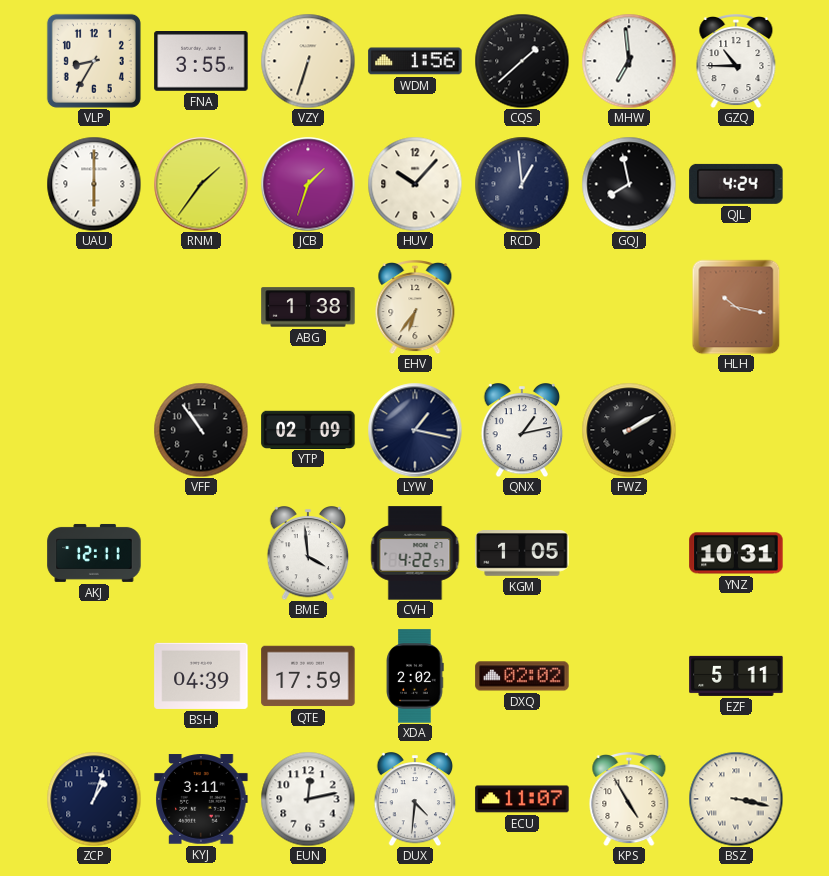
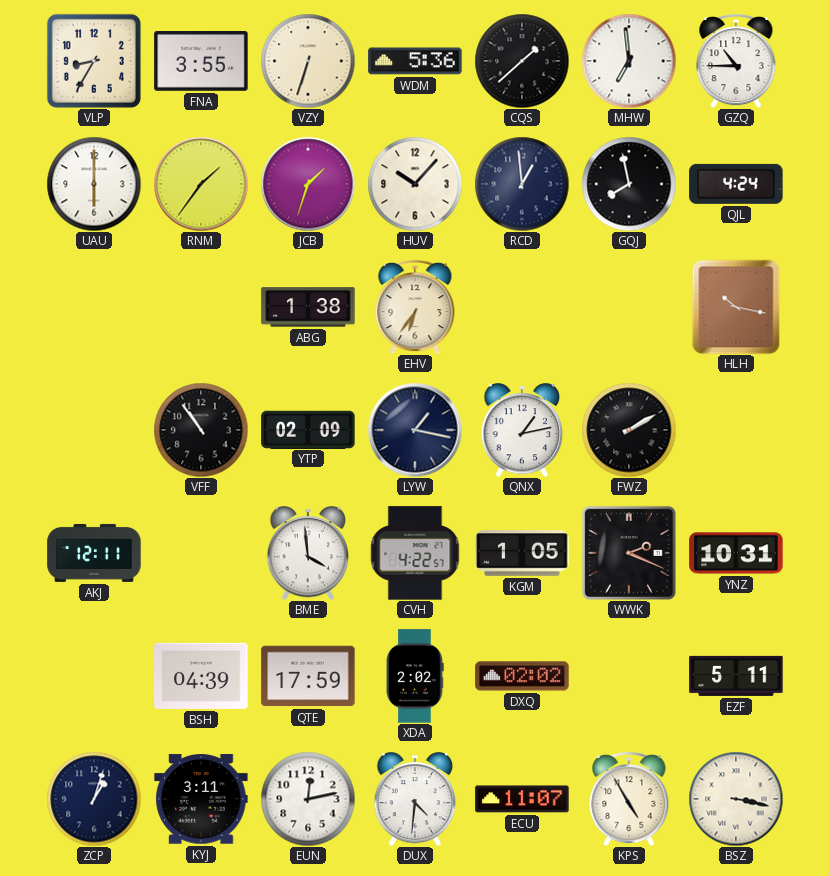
WDM: 1:56 -> 5:36
WWK: none -> 2:19
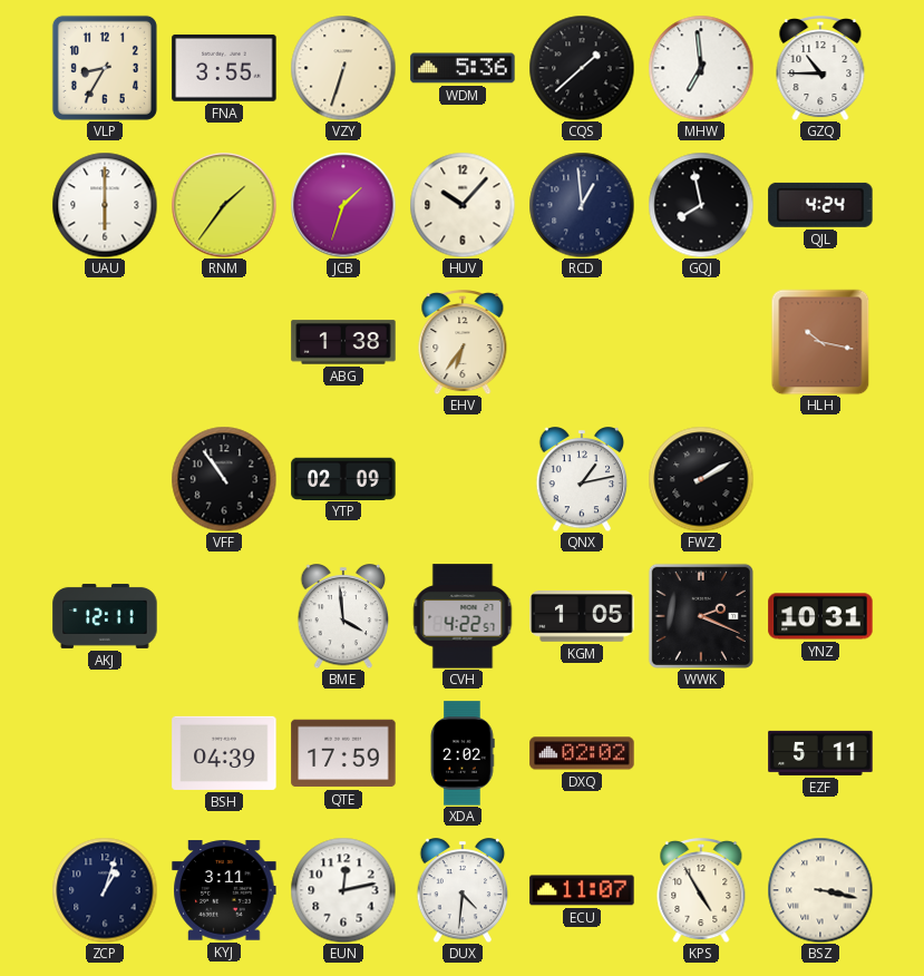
LYW: 1:17 -> none
